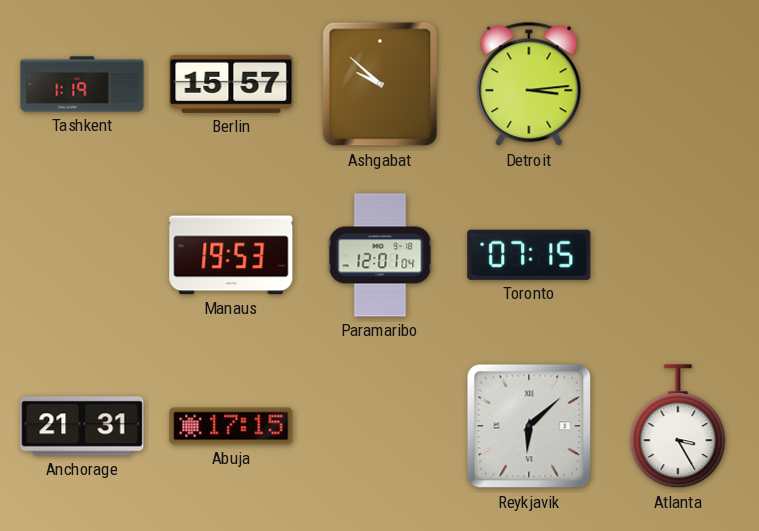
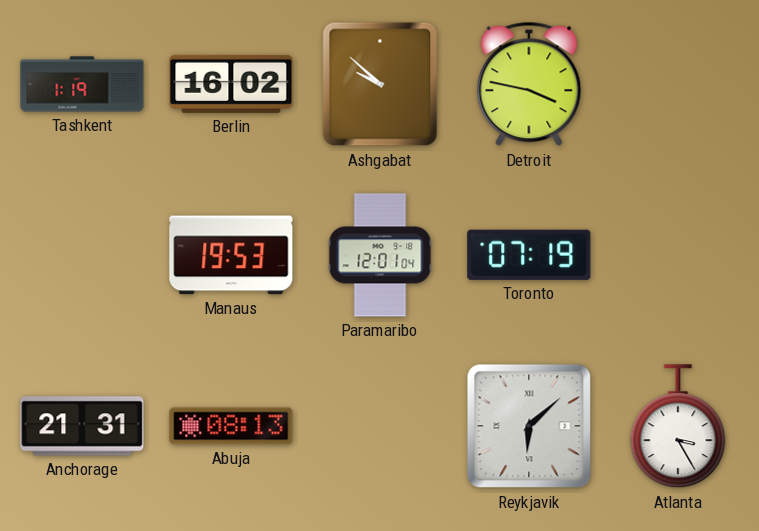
Berlin: 15:57 -> 16:02
Detroit: 3:14 -> 3:47
Toronto: 07:15 -> 07:19
Abuja: 17:15 -> 08:13
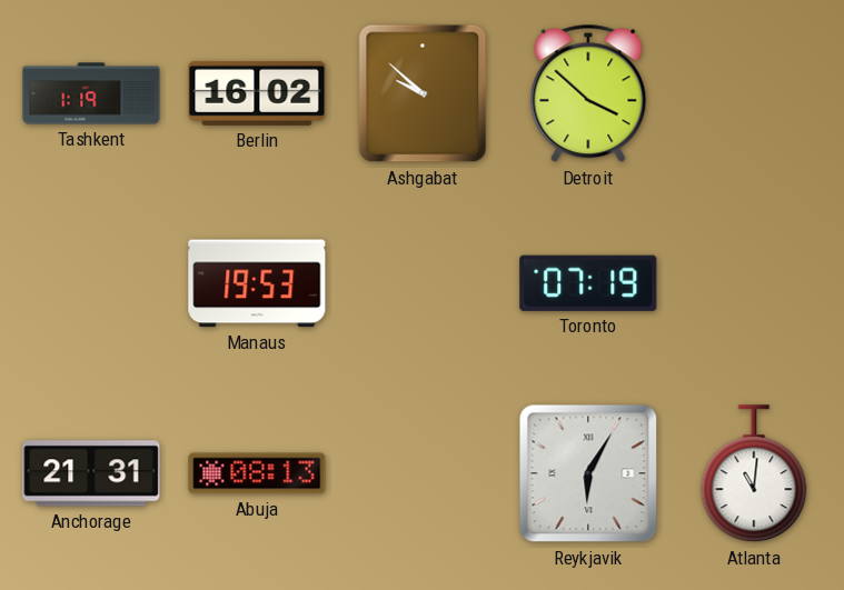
Detroit: 3:47 -> 3:52
Paramaribo: 12:01 -> none
Reykjavik: 6:08 -> 6:05
Atlanta: 3:25 -> 11:01
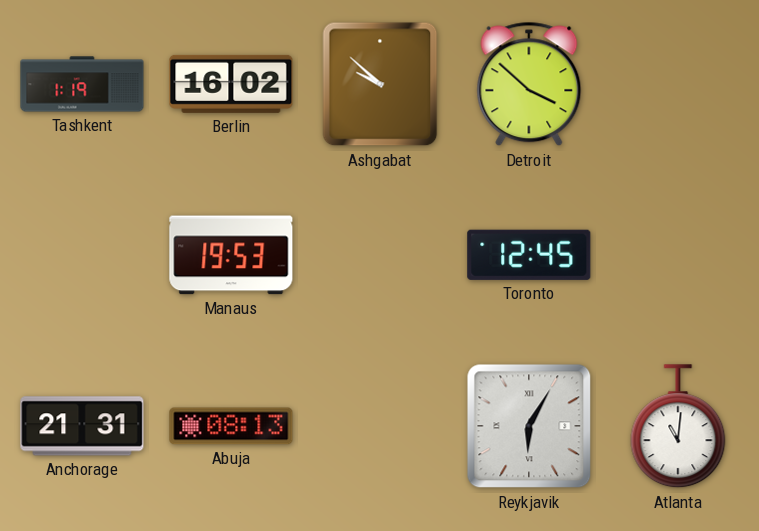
Toronto: 07:19 -> 12:45
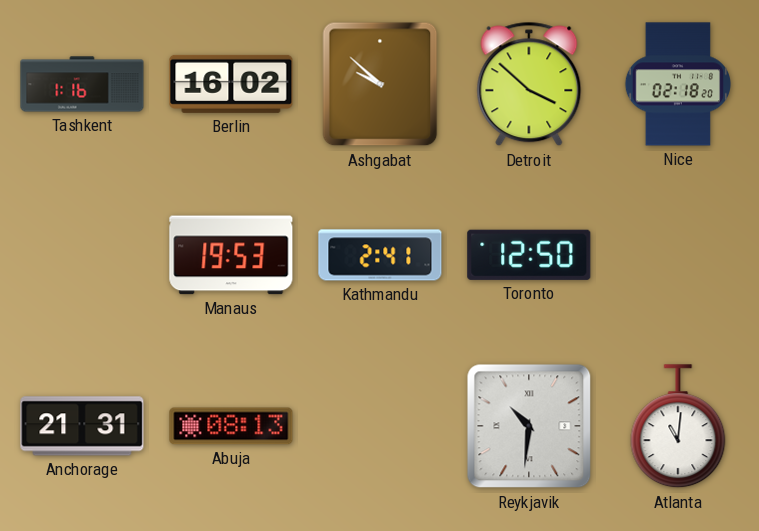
Tashkent: 1:19 -> 1:16
Nice: none -> 02:18
Kathmandu: none -> 2:41
Toronto: 12:45 -> 12:50
Reykjavik: 6:05 -> 10:31
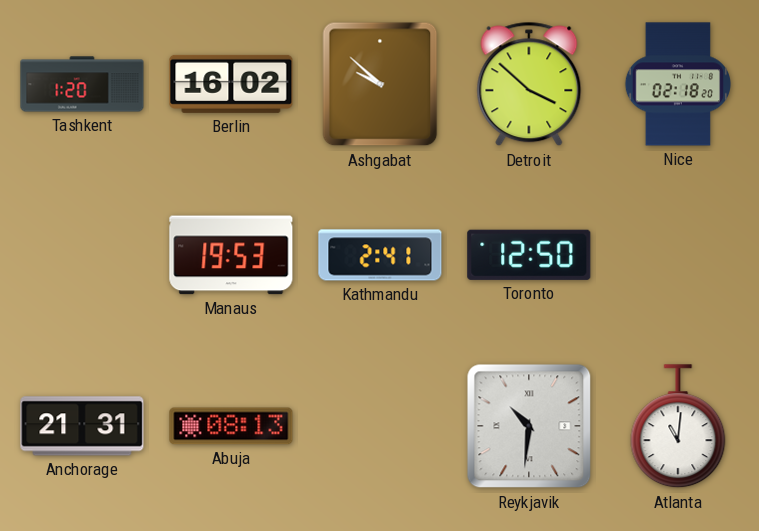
Tashkent: 1:16 -> 1:20
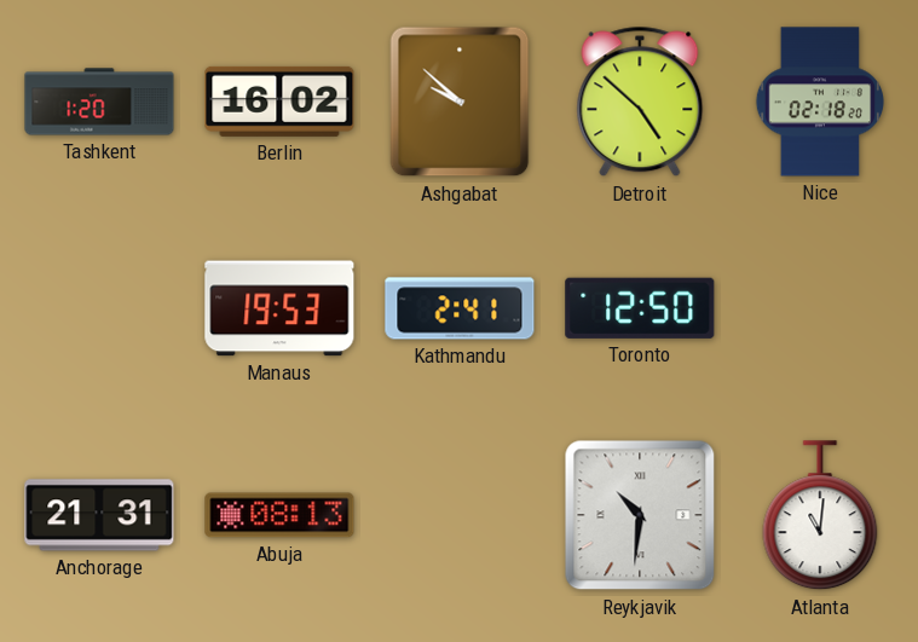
Detroit: 3:52 -> 4:52
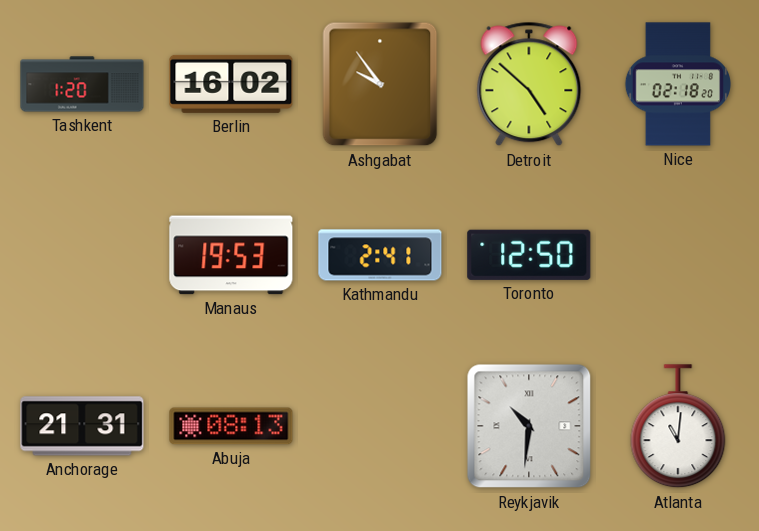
Ashgabat: 9:52 -> 9:54
